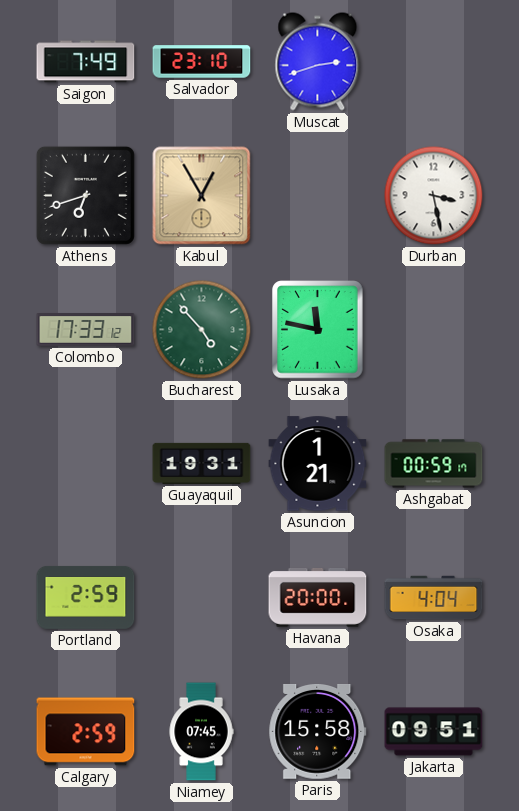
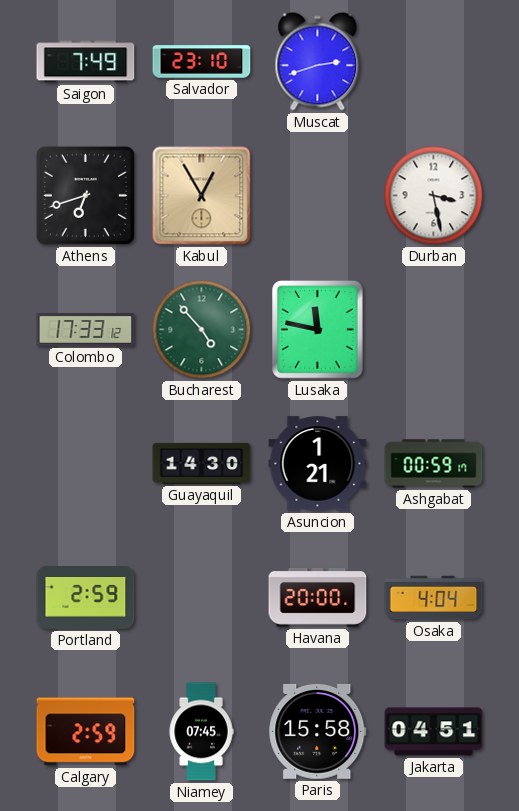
Guayaquil: 19:31 -> 14:30
Jakarta: 09:51 -> 04:51
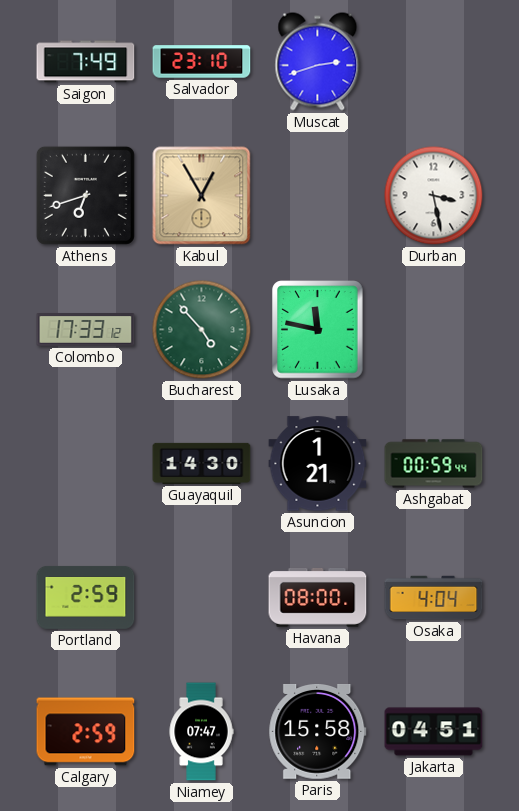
Ashgabat: 00:59:17 -> 00:59:44
Havana: 20:00 -> 08:00
Niamey: 07:45 -> 07:47
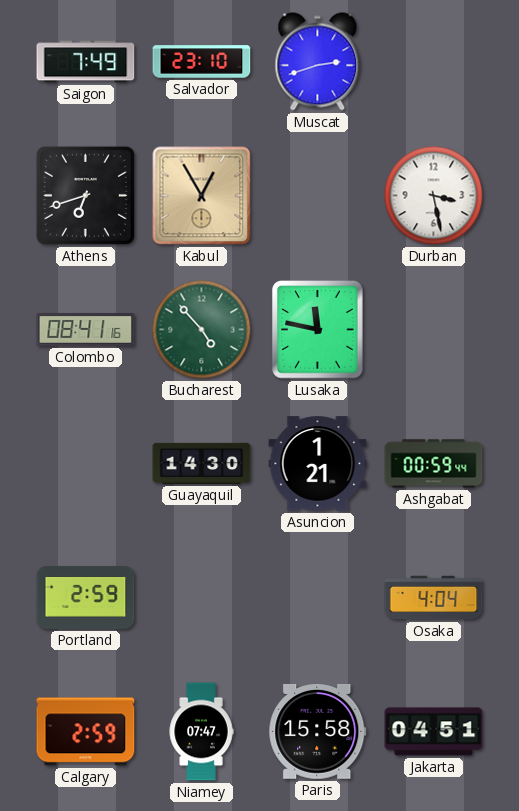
Colombo: 17:33 -> 08:41
Havana: 08:00 -> none
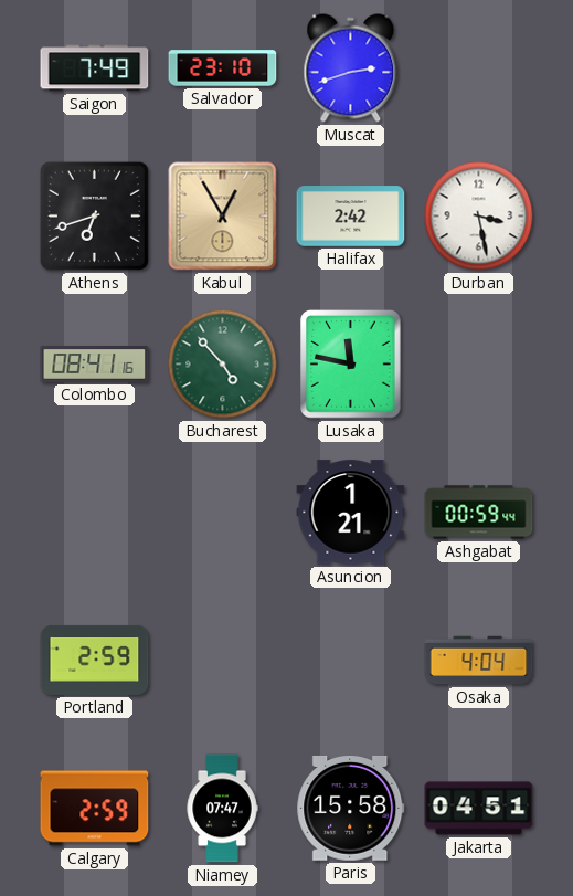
Halifax: none -> 2:42
Guayaquil: 14:30 -> none
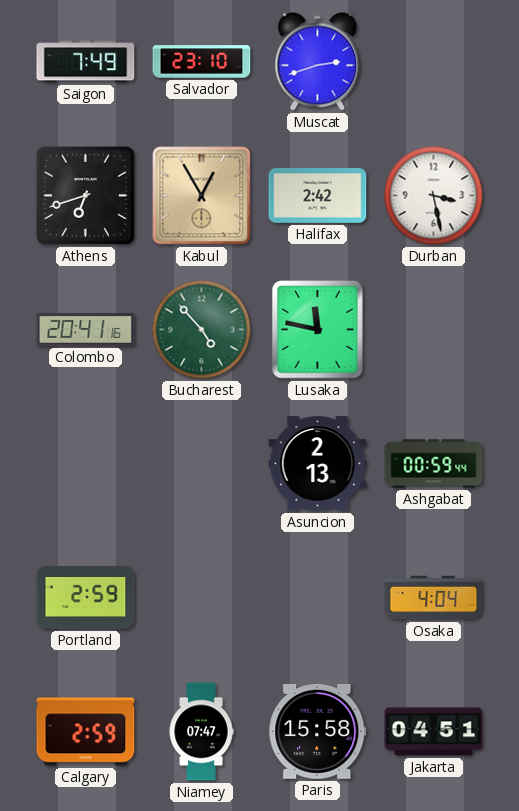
Colombo: 08:41 -> 20:41
Asuncion: 1:21 -> 2:13
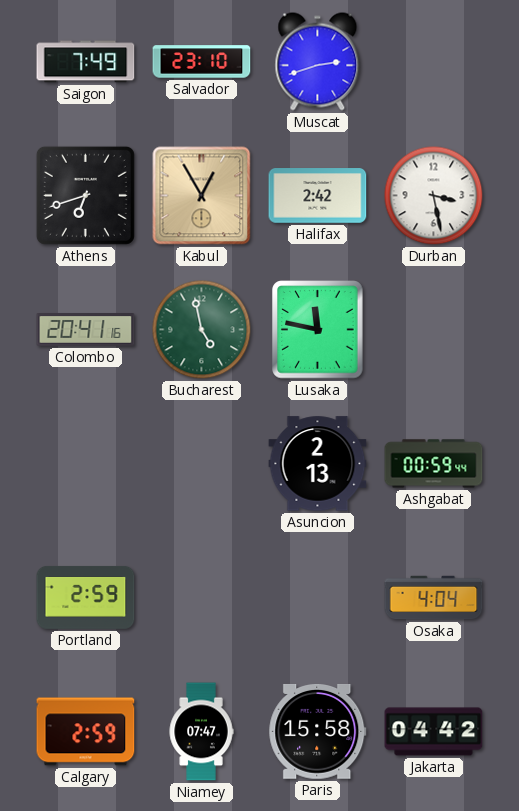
Bucharest: 4:53 -> 4:58
Jakarta: 04:51 -> 04:42
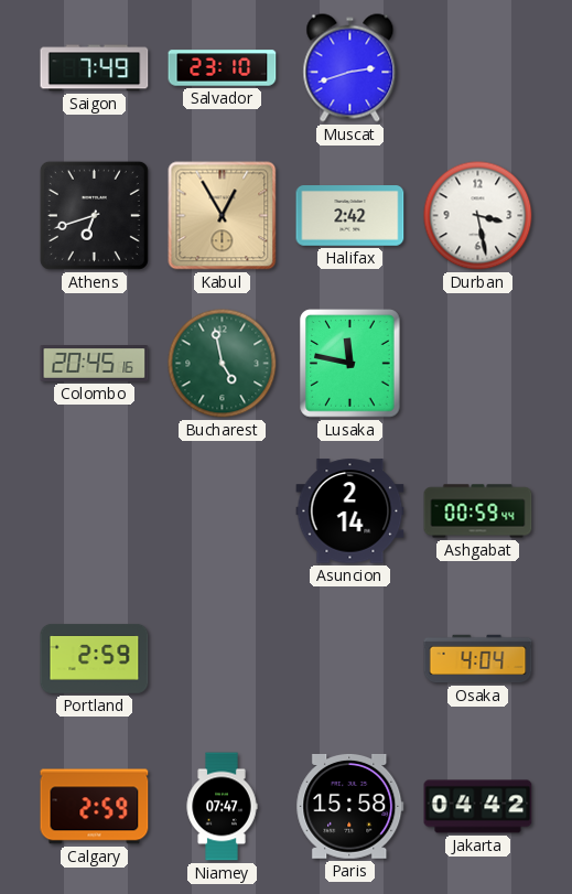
Colombo: 20:41 -> 20:45
Asuncion: 2:13 -> 2:14
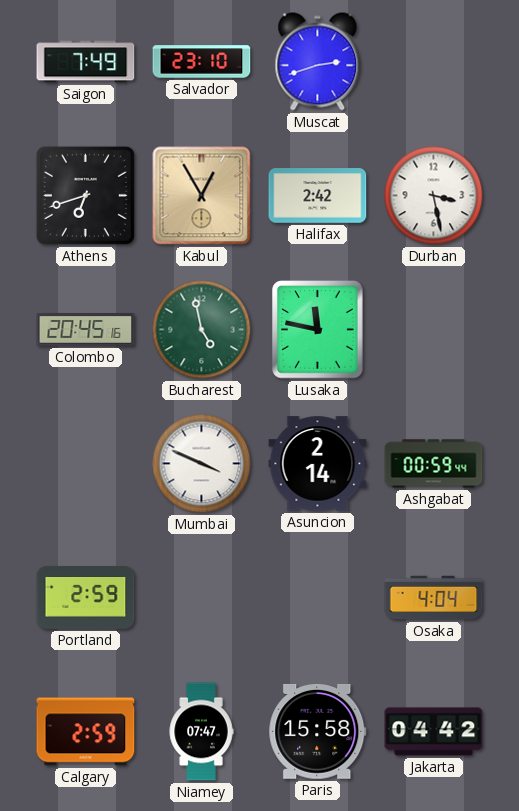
Mumbai: none -> 3:49
